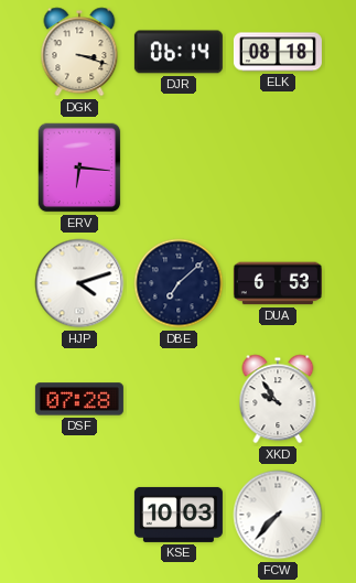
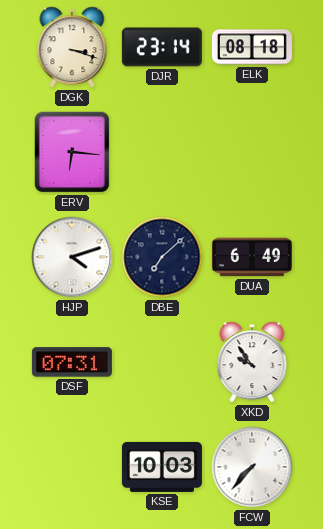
DJR: 06:14 -> 23:14
DUA: 6:53 -> 6:49
DSF: 07:28 -> 07:31
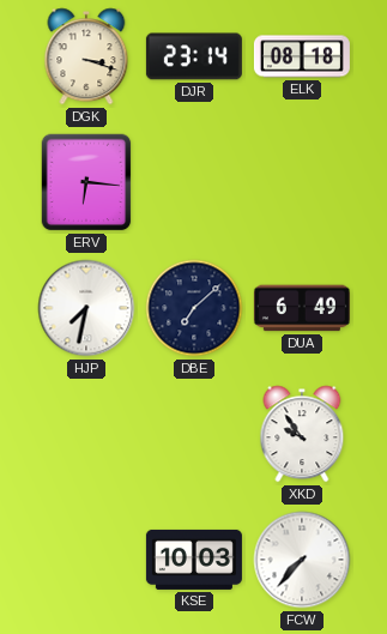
HJP: 4:12 -> 7:32
DSF: 07:31 -> none
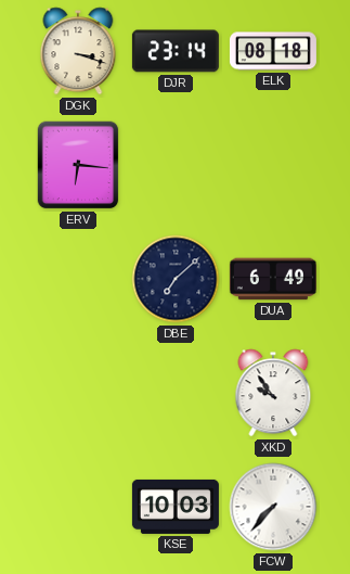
HJP: 7:32 -> none
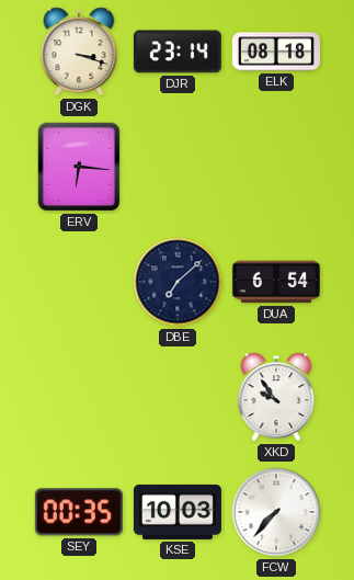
DUA: 6:49 -> 6:54
SEY: none -> 00:35
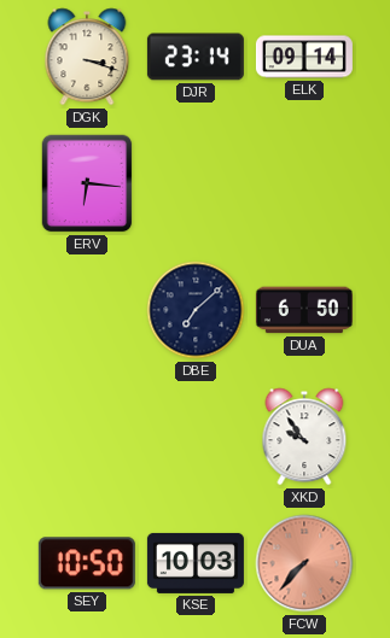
ELK: 08:18 -> 09:14
DUA: 6:54 -> 6:50
SEY: 00:35 -> 10:50
FCW dial: white -> salmon
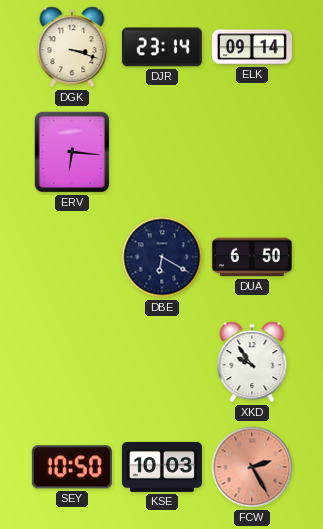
DBE: 7:08 -> 6:20
FCW: 7:37 -> 2:25
